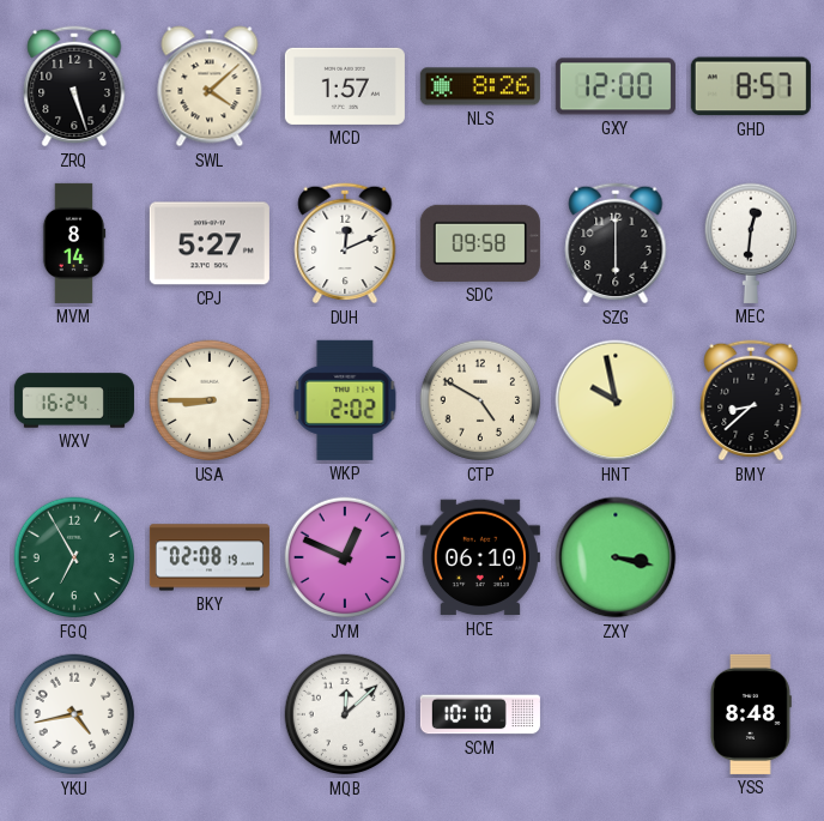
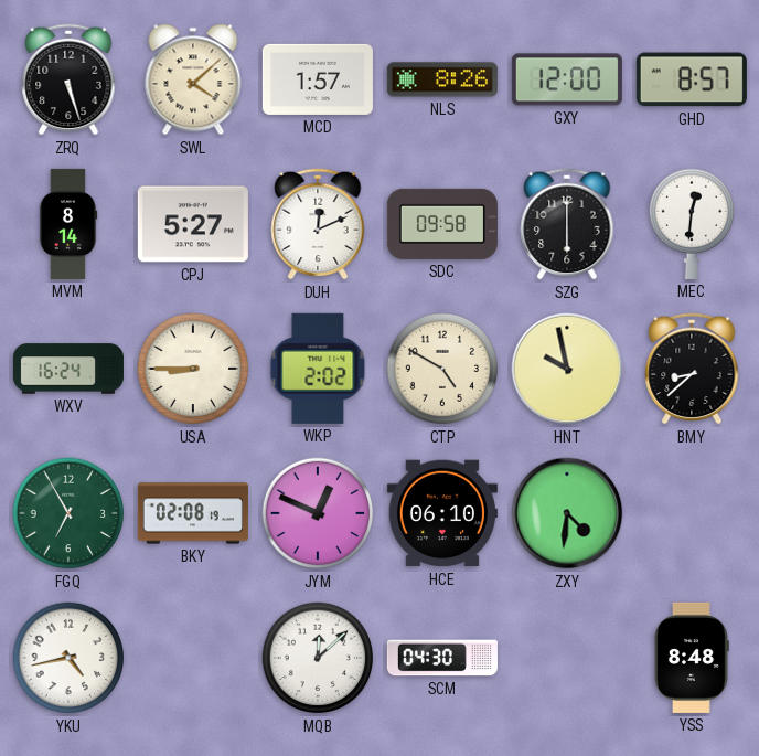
ZXY: 3:17 -> 4:31
SCM: 10:10 -> 04:30
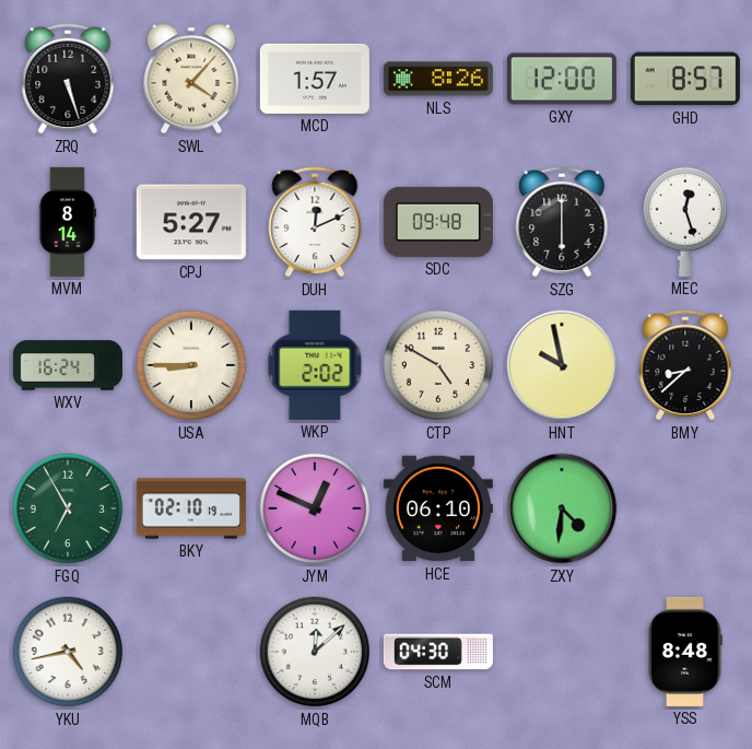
SWL: 4:08 -> 4:07
SDC: 09:58 -> 09:48
MEC: 12:31 -> 12:27
BKY: 02:08 -> 02:10
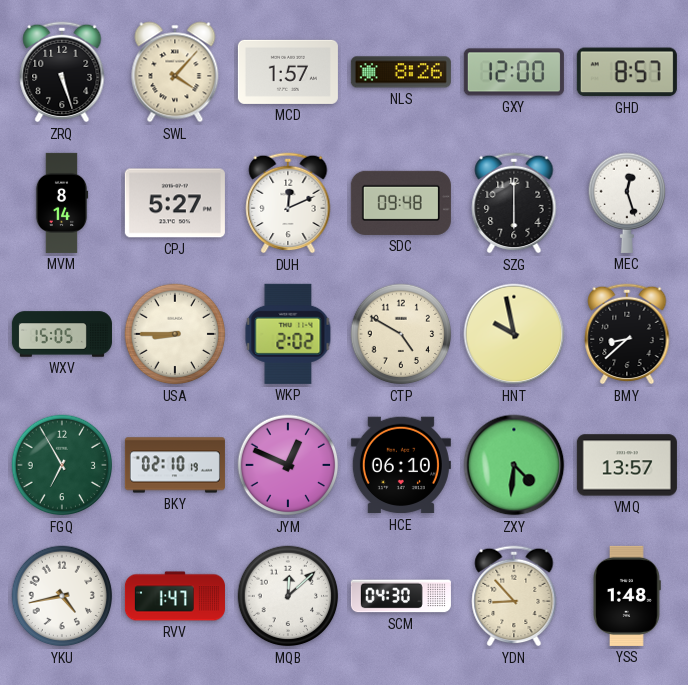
WXV: 16:24 -> 15:05
VMQ: none -> 13:57
RVV: none -> 1:47
YDN: none -> 8:53
YSS: 8:48 -> 1:48
